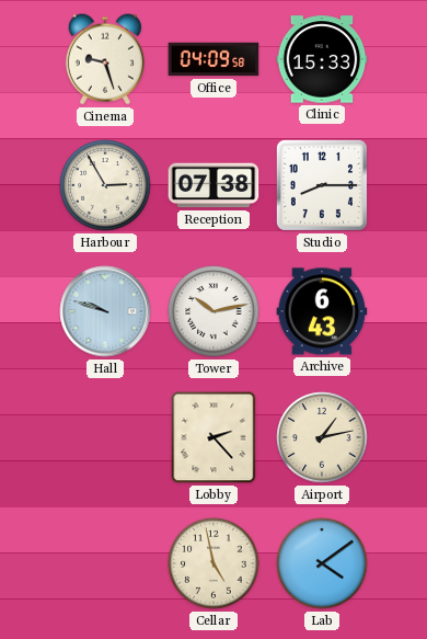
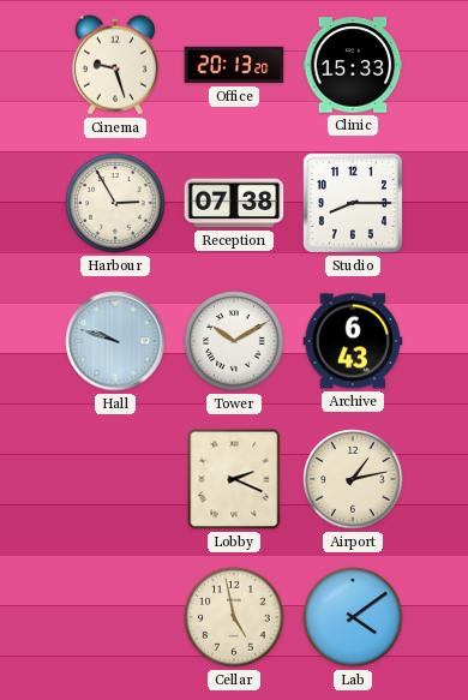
Office: 04:09 -> 20:13
Tower: 10:13 -> 10:10
Lobby: 2:23 -> 2:19
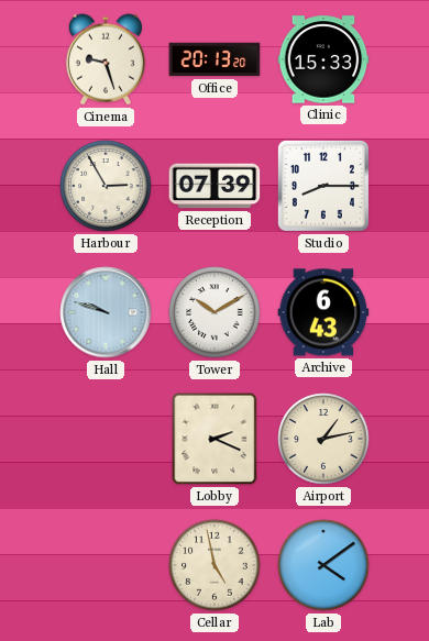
Reception: 07:38 -> 07:39
